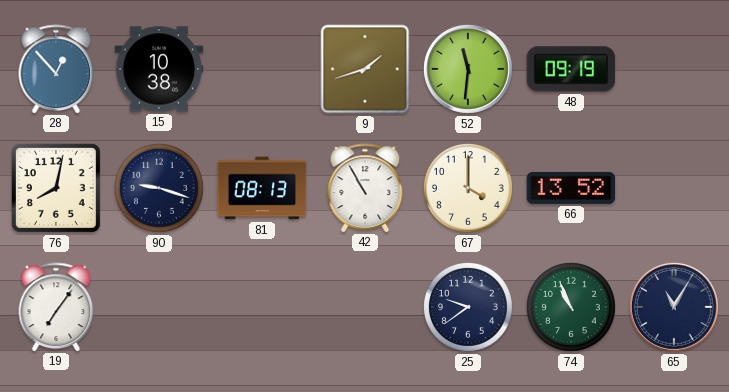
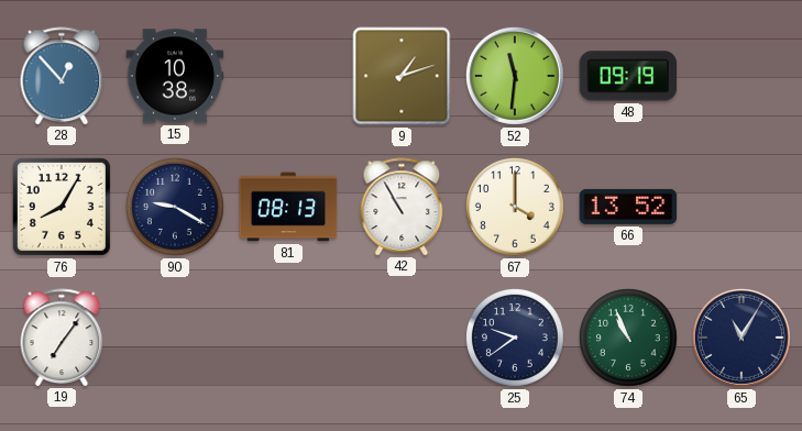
9: 1:42 -> 1:12
76: 8:02 -> 8:05
90: 9:18 -> 9:20
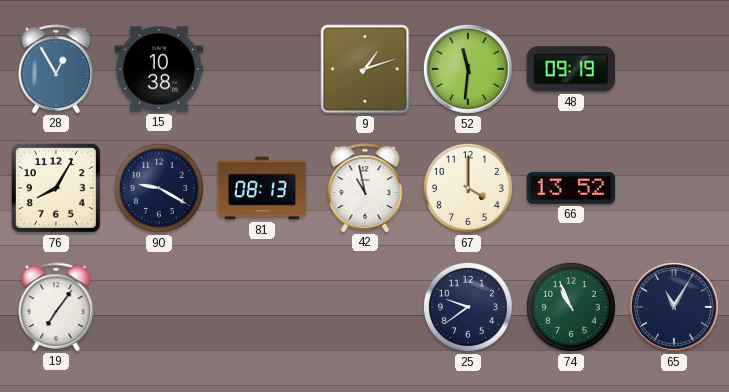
28: 12:53 -> 12:55
42: 10:55 -> 10:58
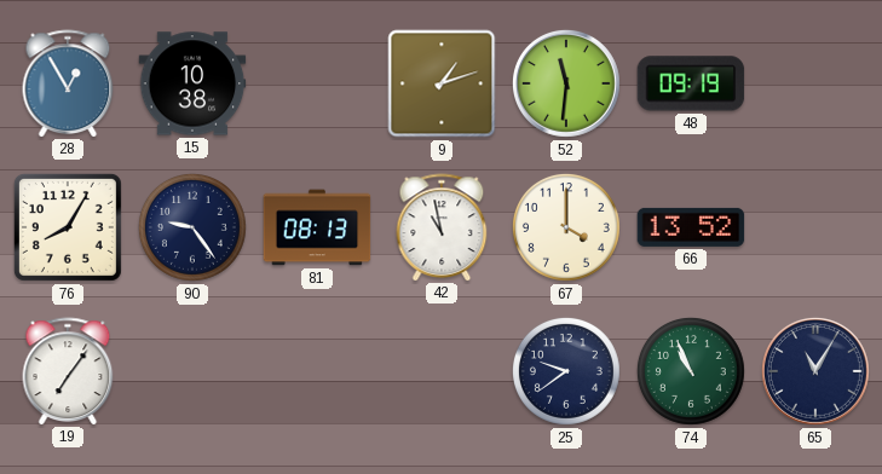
90: 9:20 -> 9:24
